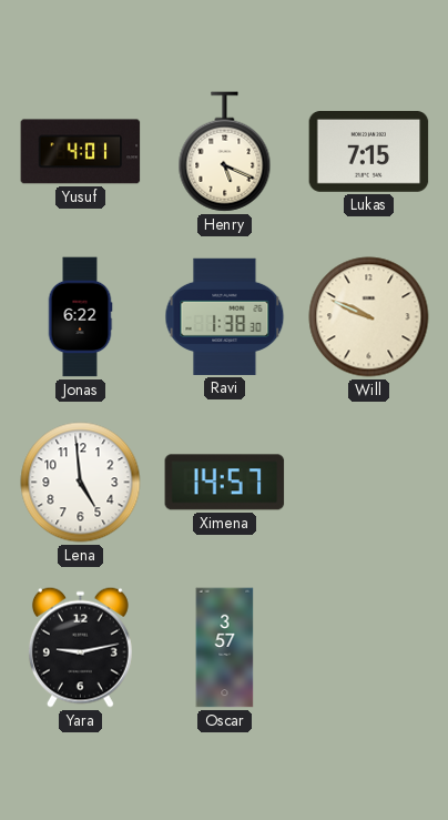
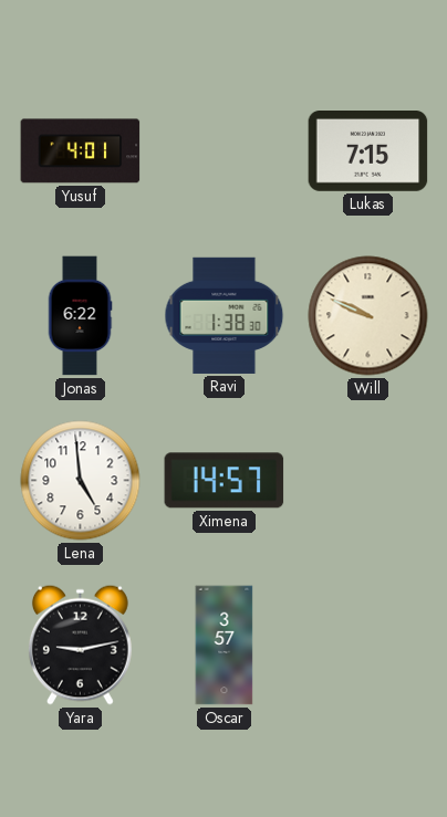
Henry: 5:19 -> none
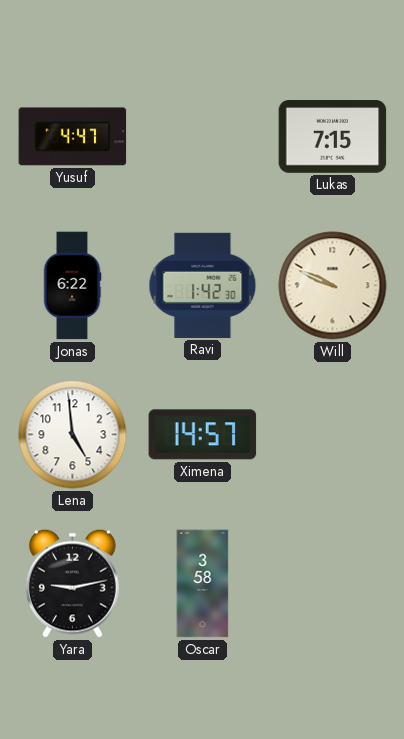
Yusuf: 4:01 -> 4:47
Ravi: 1:38 -> 1:42
Oscar: 3:57 -> 3:58
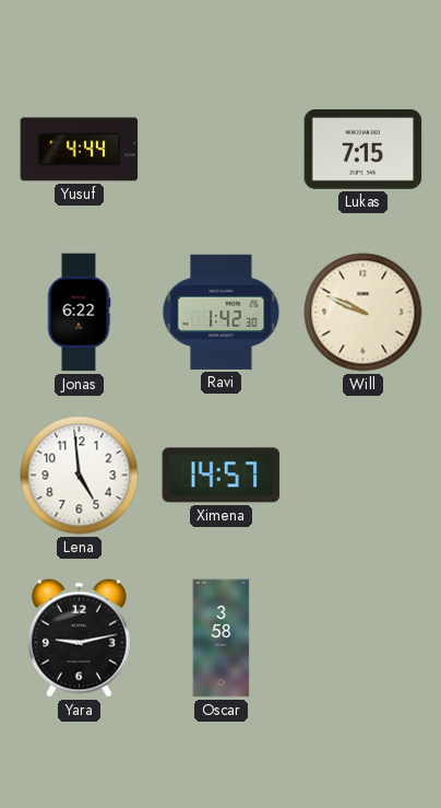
Yusuf: 4:47 -> 4:44
